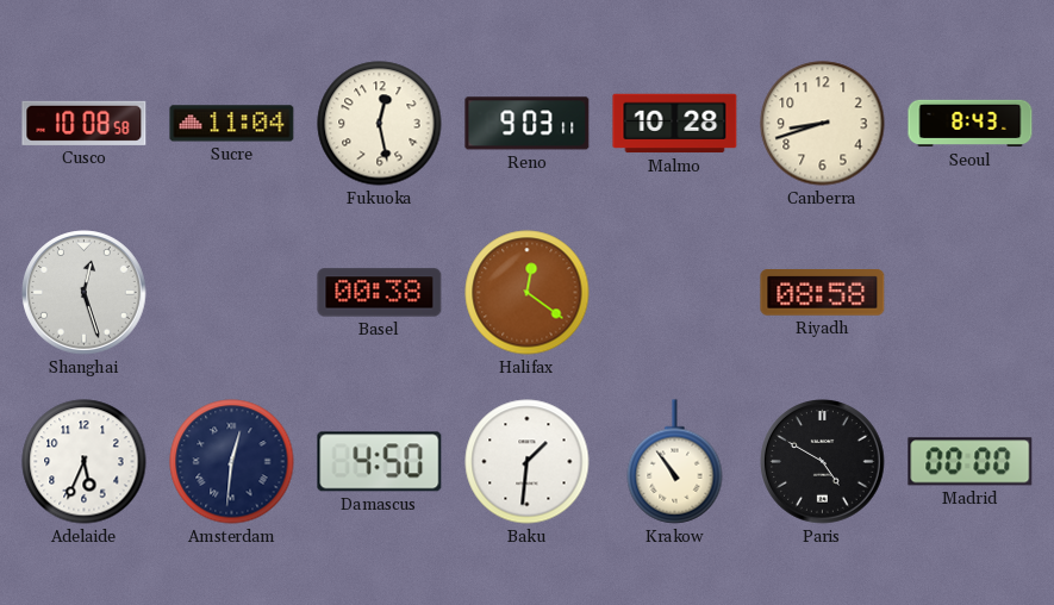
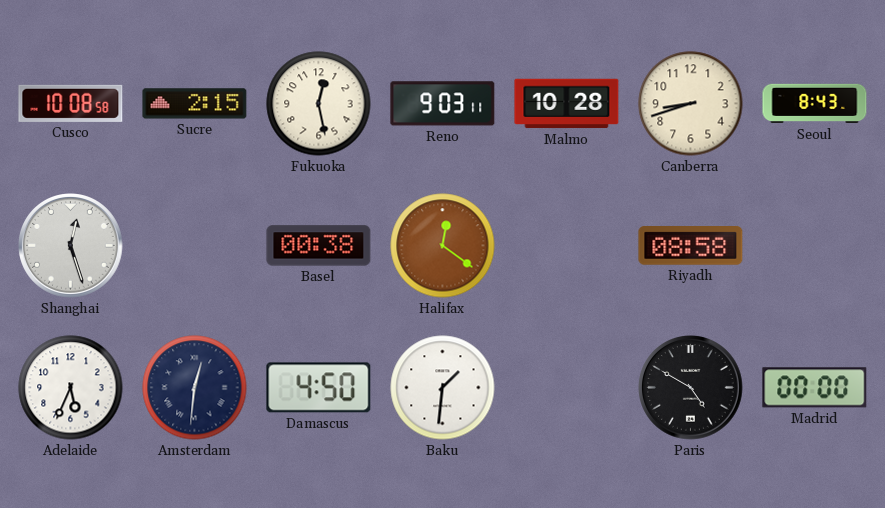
Sucre: 11:04 -> 2:15
Krakow: 10:54 -> none
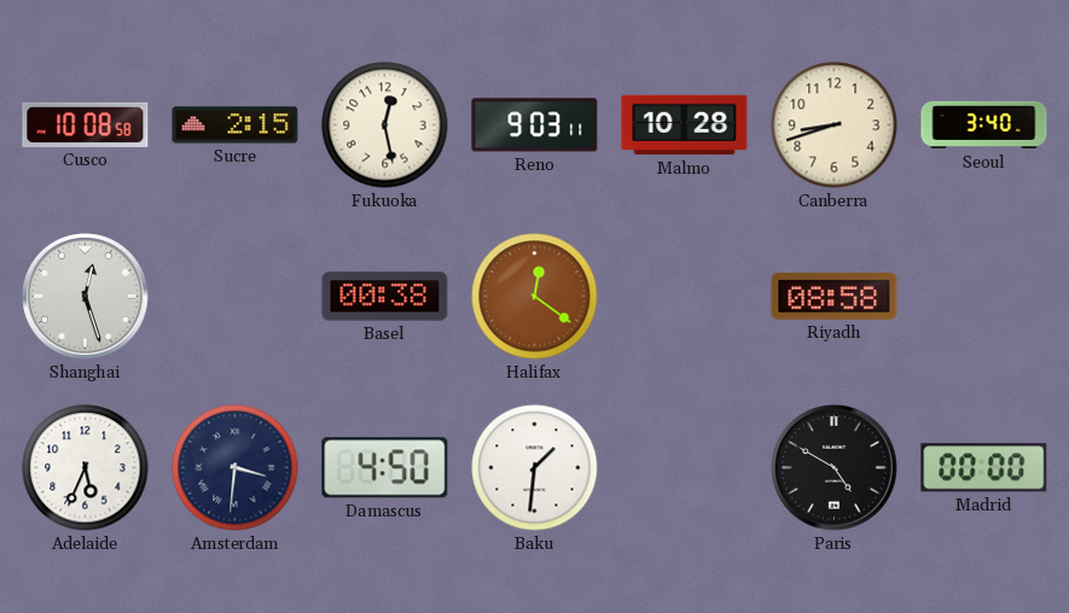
Seoul: 8:43 -> 3:40
Amsterdam: 12:31 -> 3:31
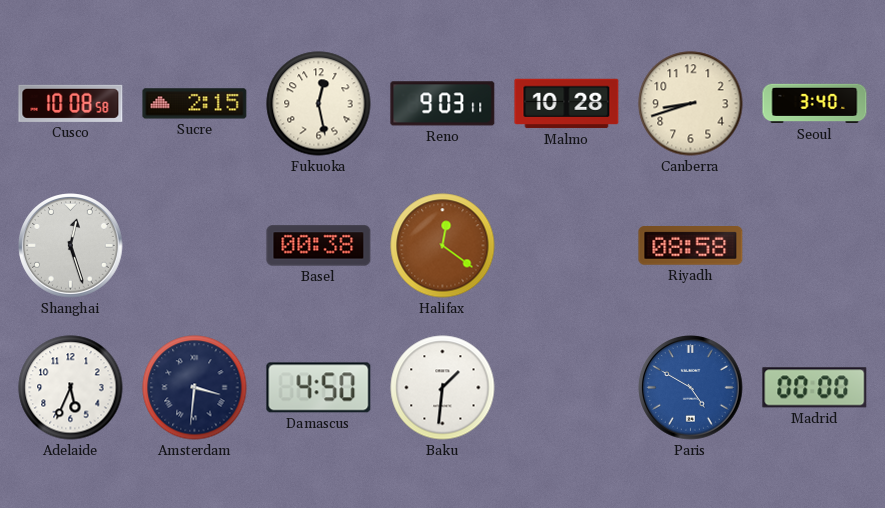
Paris dial: black -> blue
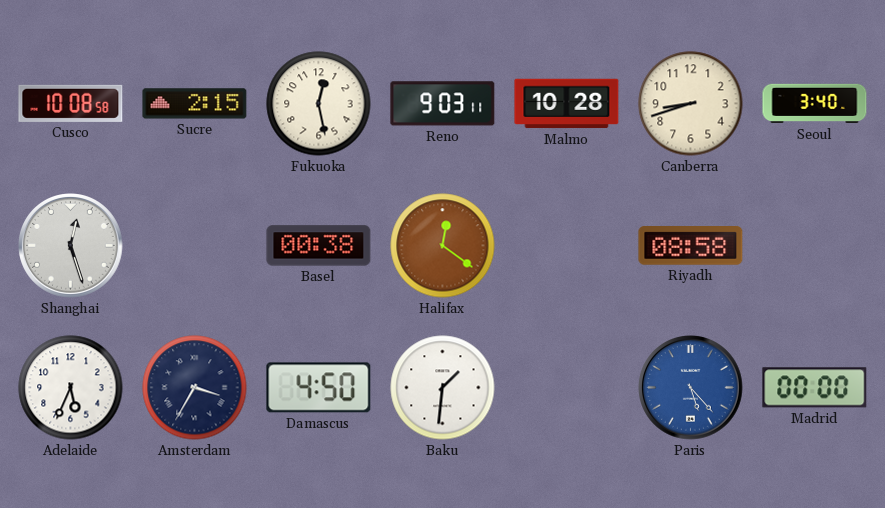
Amsterdam: 3:31 -> 3:35
Paris: 4:50 -> 5:23
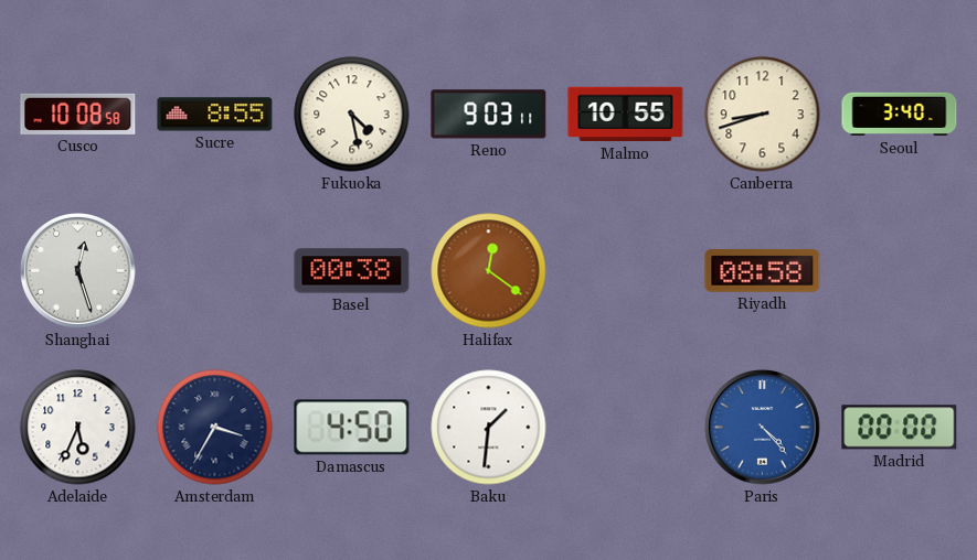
Sucre: 2:15 -> 8:55
Fukuoka: 12:28 -> 4:28
Malmo: 10:28 -> 10:55
Paris: 5:23 -> 4:23
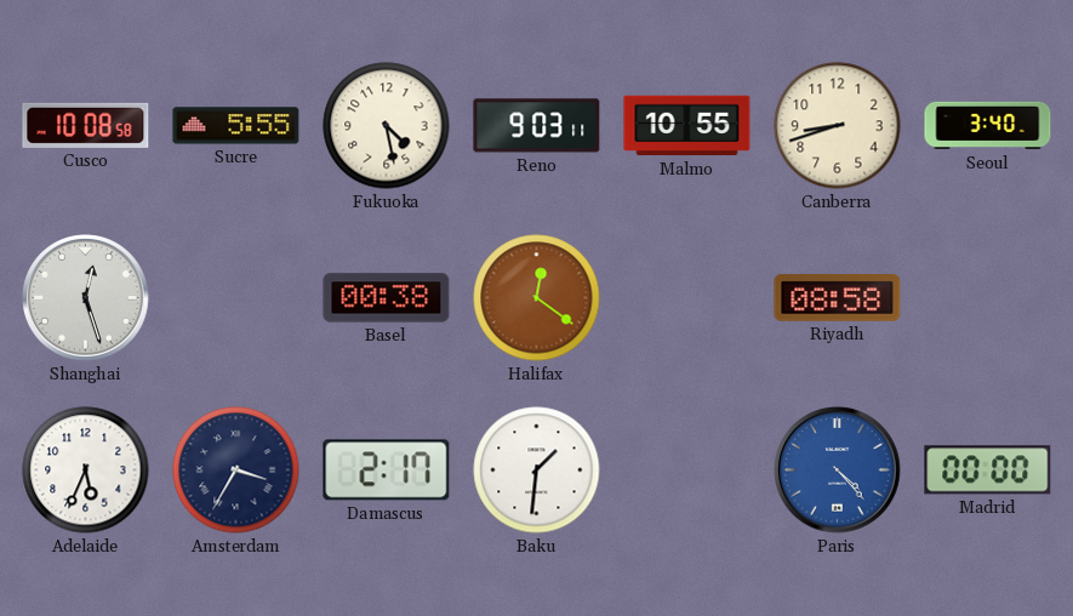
Sucre: 8:55 -> 5:55
Damascus: 4:50 -> 2:17
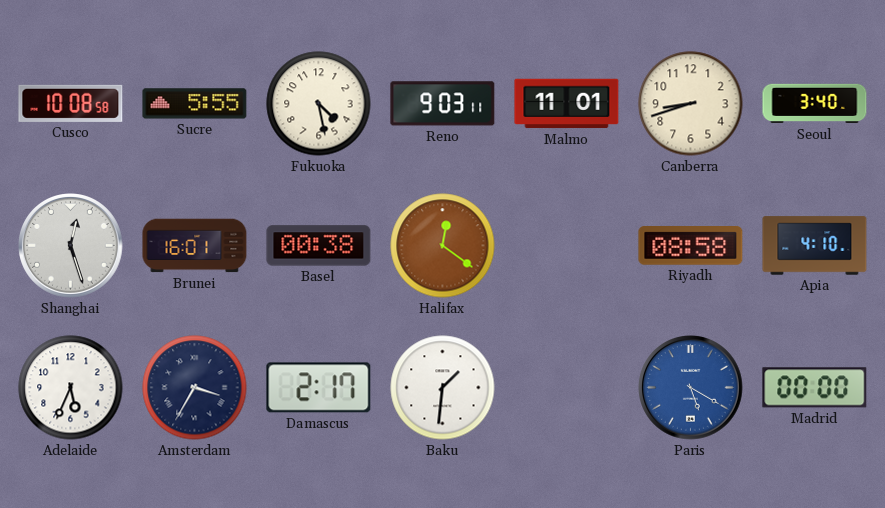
Malmo: 10:55 -> 11:01
Brunei: none -> 16:01
Apia: none -> 4:10
Paris: 4:23 -> 5:20
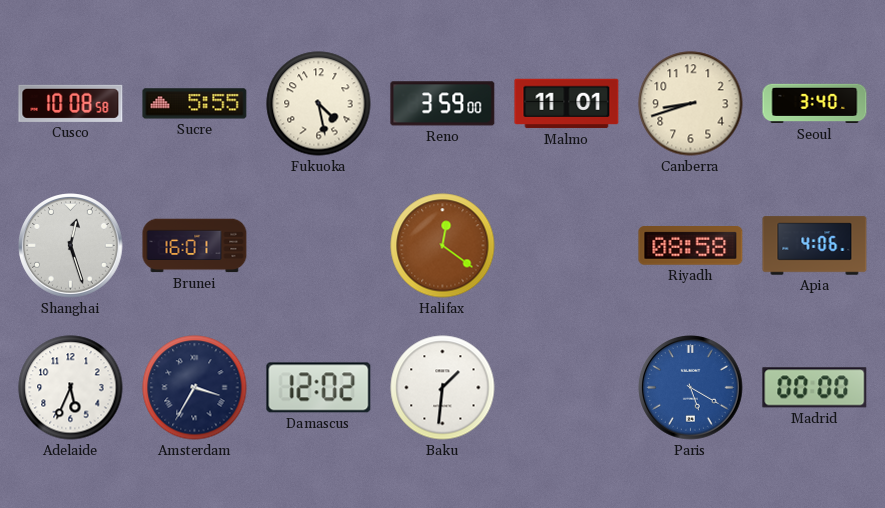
Reno: 9:03 -> 3:59
Basel: 00:38 -> none
Apia: 4:10 -> 4:06
Damascus: 2:17 -> 12:02
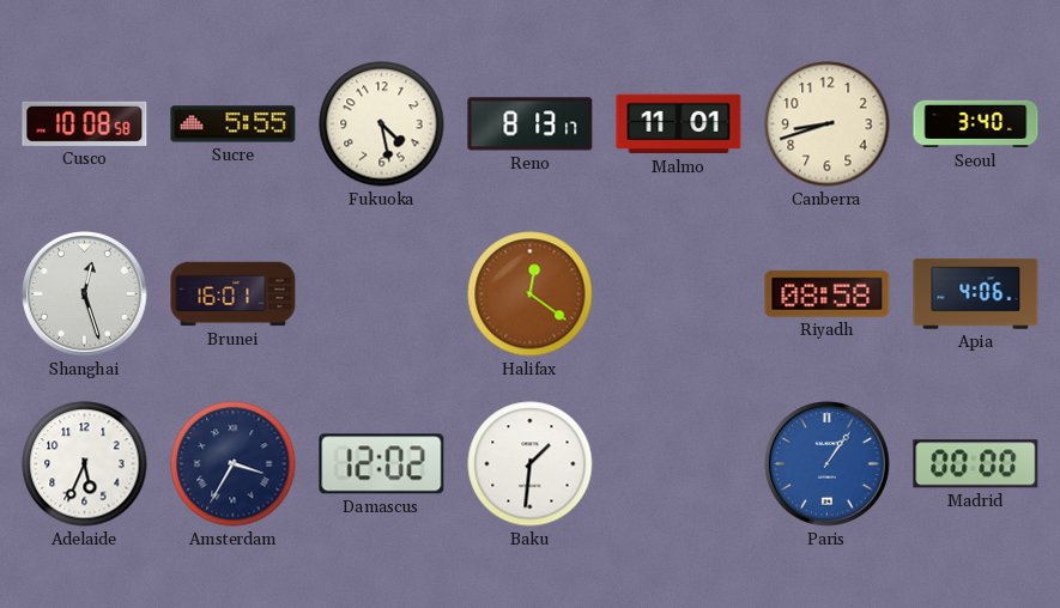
Reno: 3:59 -> 8:13
Paris: 5:20 -> 1:06
